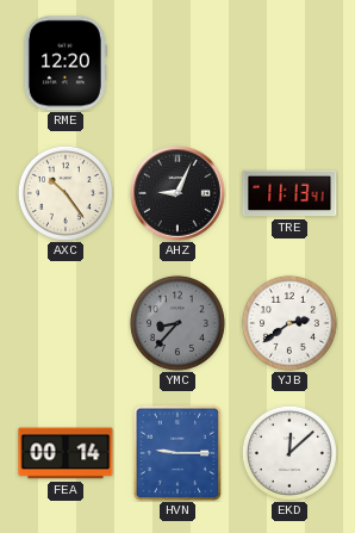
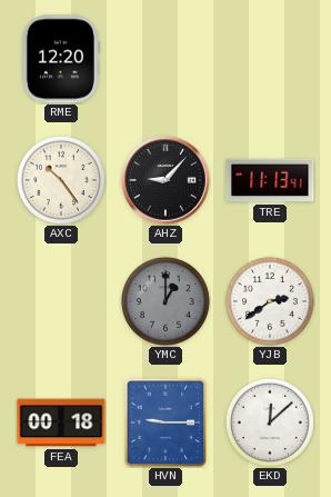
AHZ: 9:04 -> 9:07
YMC: 8:37 -> 1:00
FEA: 00:14 -> 00:18
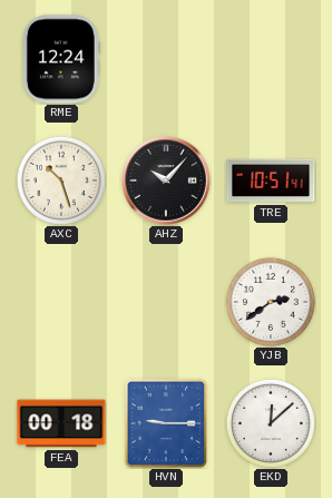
RME: 12:20 -> 12:24
AXC: 10:24 -> 10:27
AHZ: 9:07 -> 10:07
TRE: 11:13 -> 10:51
YMC: 1:00 -> none
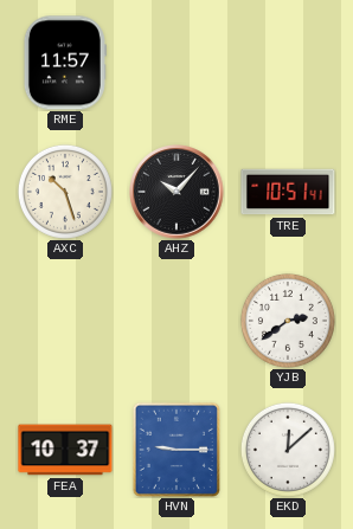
RME: 12:24 -> 11:57
FEA: 00:18 -> 10:37
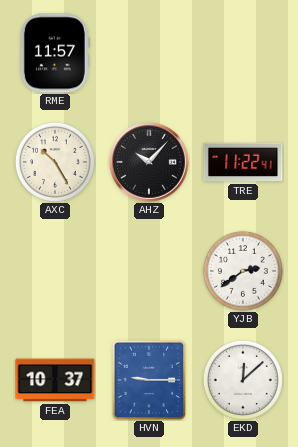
AXC: 10:27 -> 10:25
TRE: 10:51 -> 11:22
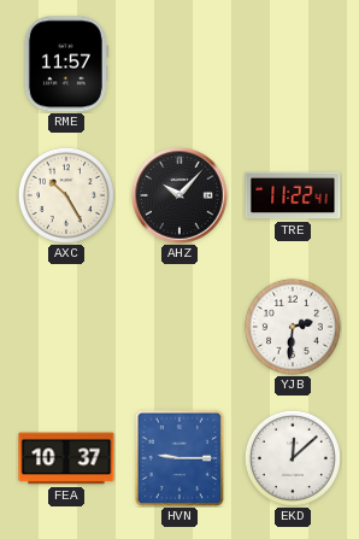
YJB: 2:39 -> 2:31
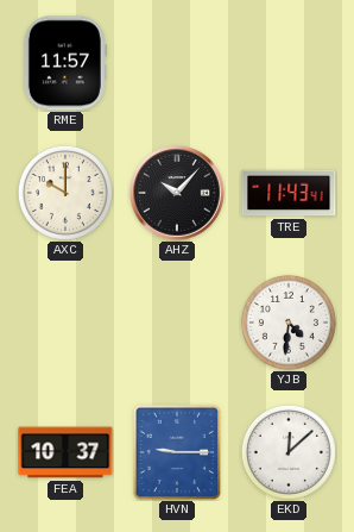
AXC: 10:25 -> 10:00
TRE: 11:22 -> 11:43
YJB: 2:31 -> 4:31
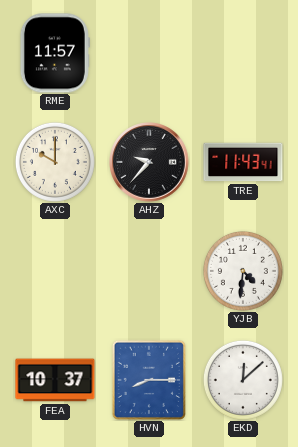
AHZ: 10:07 -> 9:37
HVN: 9:15 -> 8:15
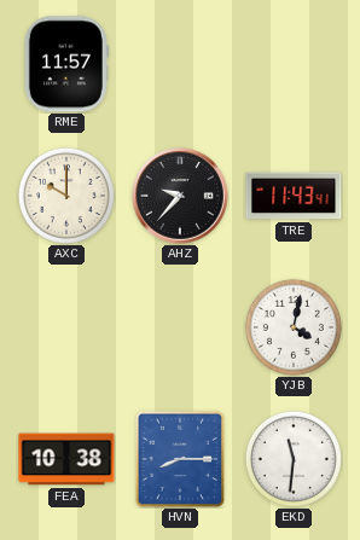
YJB: 4:31 -> 4:02
FEA: 10:37 -> 10:38
EKD: 12:08 -> 11:31
